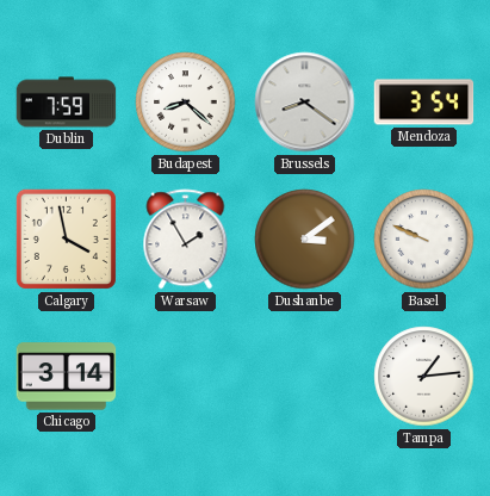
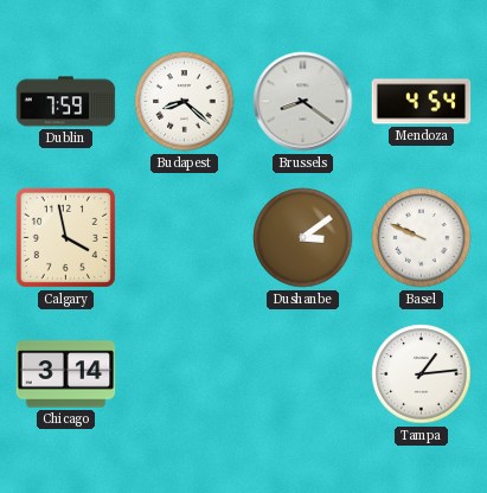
Mendoza: 3:54 -> 4:54
Warsaw: 1:55 -> none
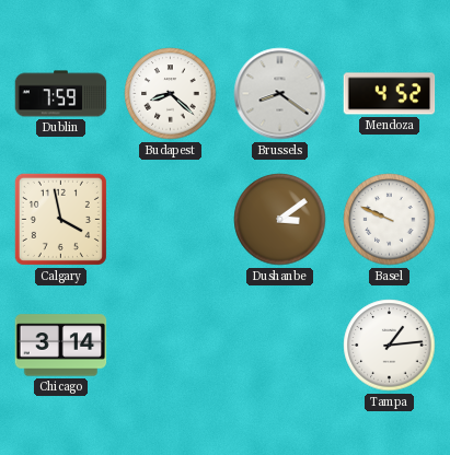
Mendoza: 4:54 -> 4:52
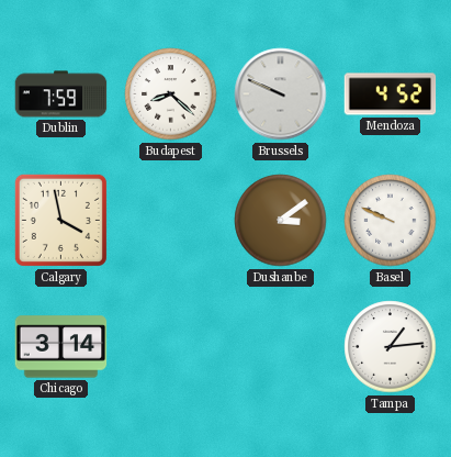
Brussels: 8:21 -> 9:49
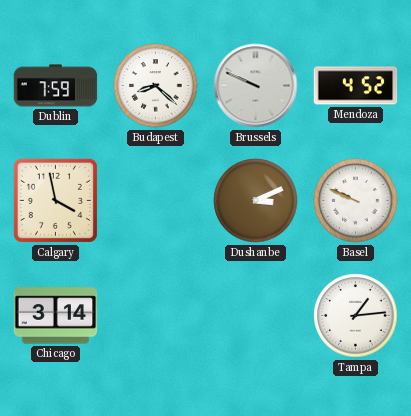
Dushanbe: 3:09 -> 3:11
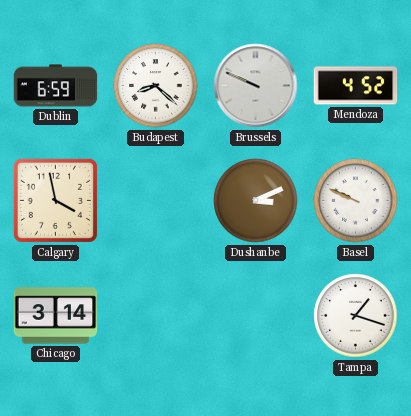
Dublin: 7:59 -> 6:59
Tampa: 1:14 -> 1:18
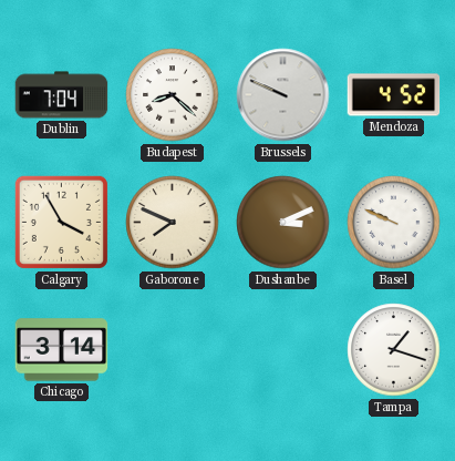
Dublin: 6:59 -> 7:04
Calgary: 3:58 -> 3:55
Gaborone: none -> 7:49
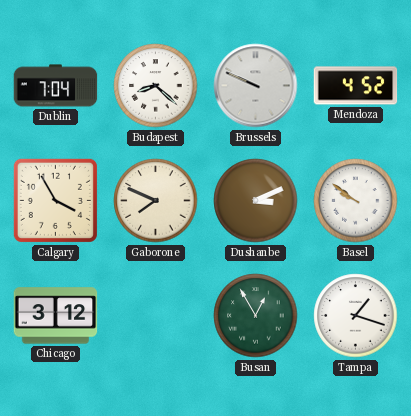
Basel: 9:49 -> 9:51
Chicago: 3:14 -> 3:12
Busan: none -> 12:55
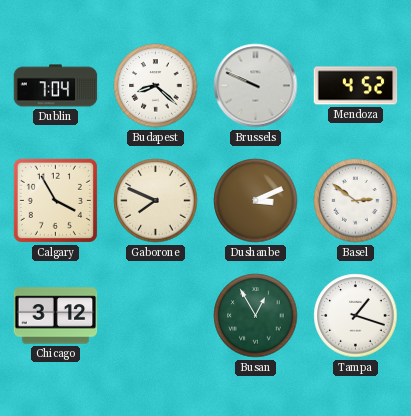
Basel: 9:51 -> 2:51
